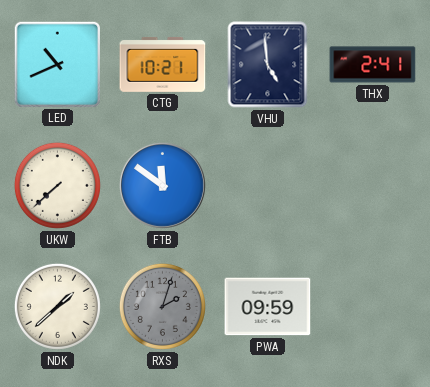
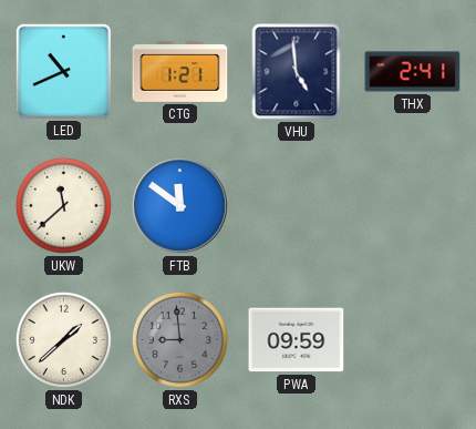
CTG: 10:21 -> 1:21
UKW: 7:38 -> 11:38
RXS: 2:03 -> 8:59
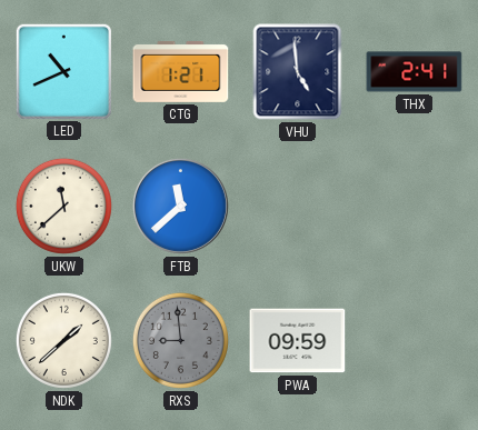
FTB: 11:51 -> 11:38
